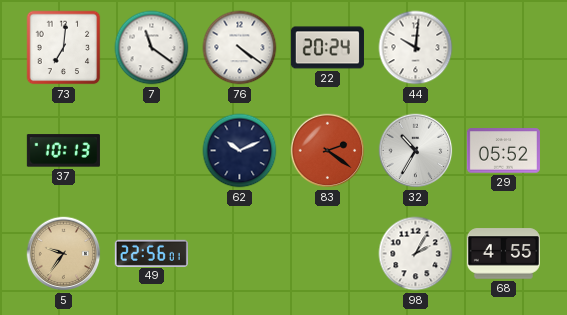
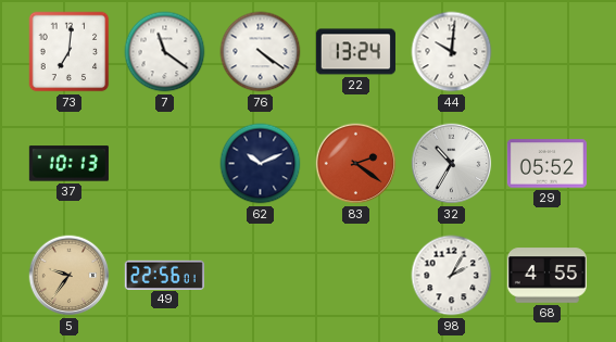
22: 20:24 -> 13:24
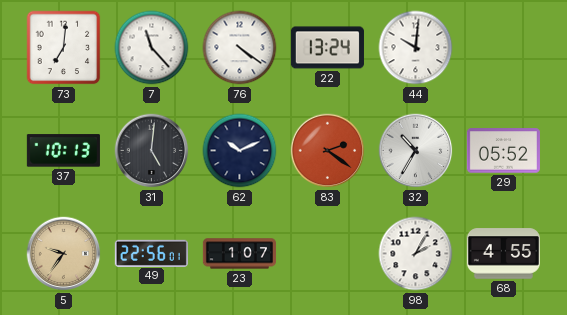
7: 11:21 -> 11:23
31: none -> 5:01
23: none -> 1:07
